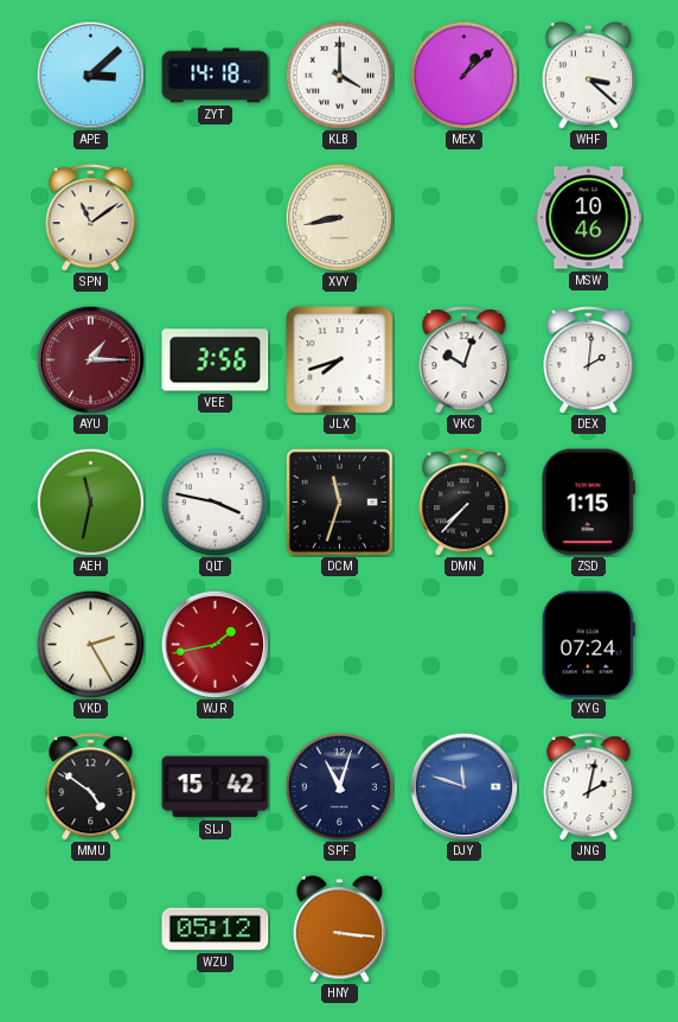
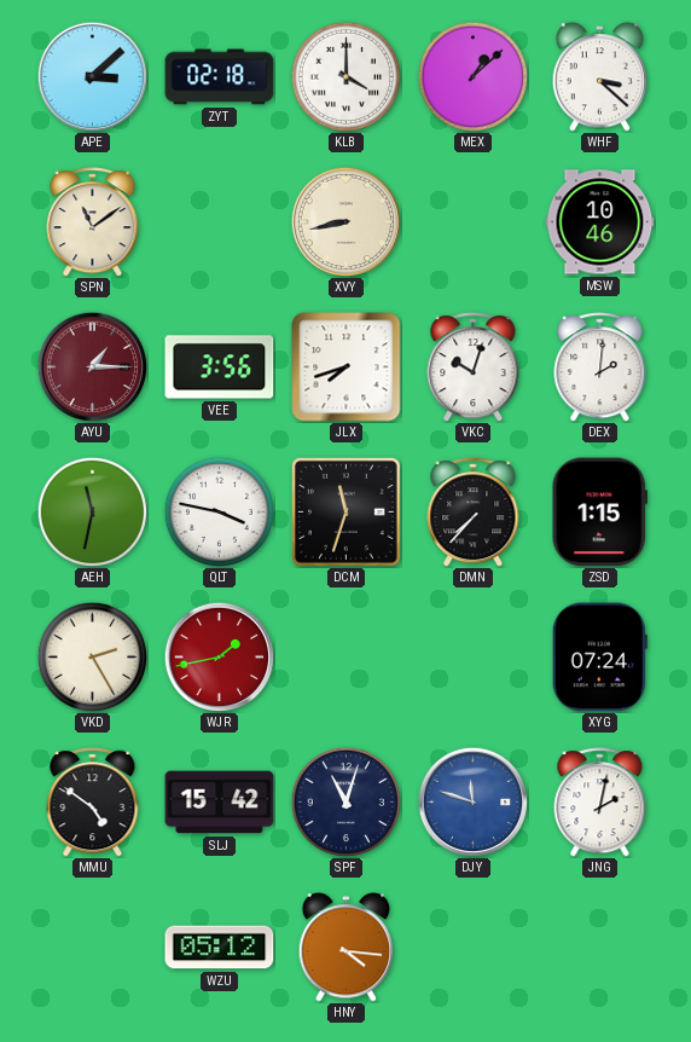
ZYT: 14:18 -> 02:18
HNY: 3:16 -> 4:16
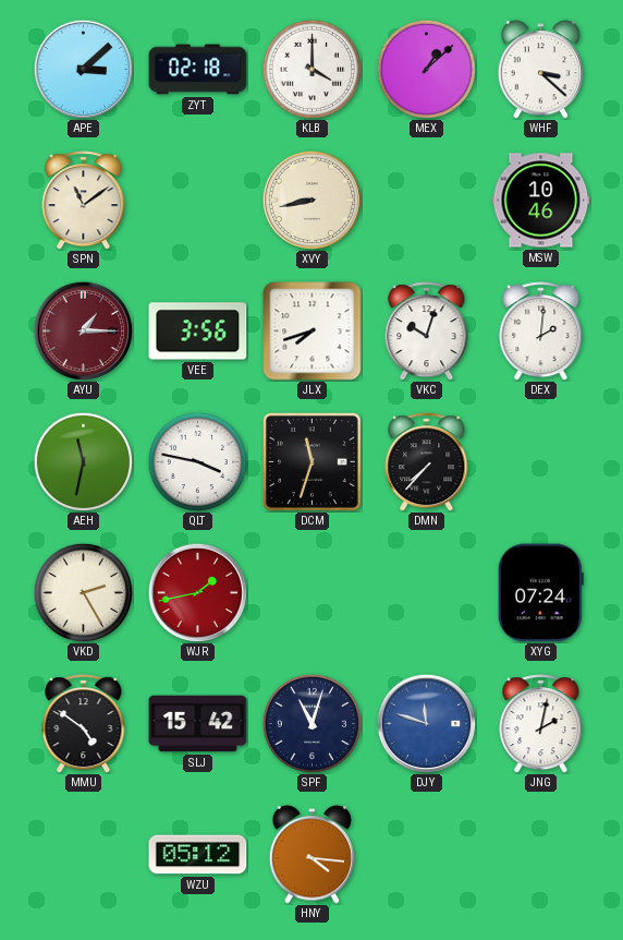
ZSD: 1:15 -> none
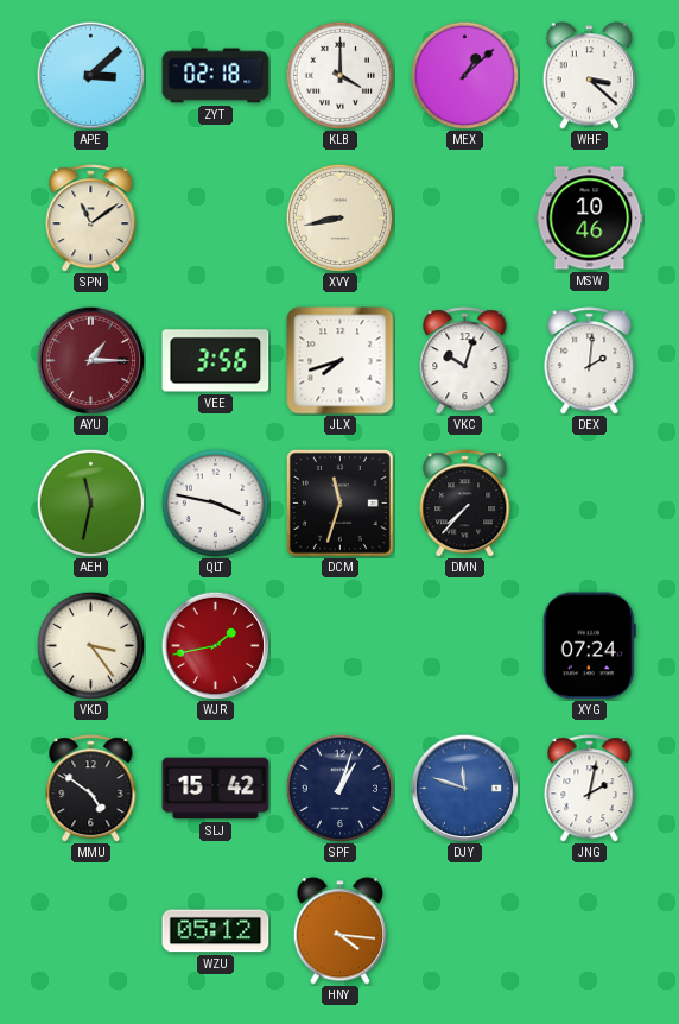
VKD: 2:25 -> 3:24
SPF: 11:03 -> 1:03
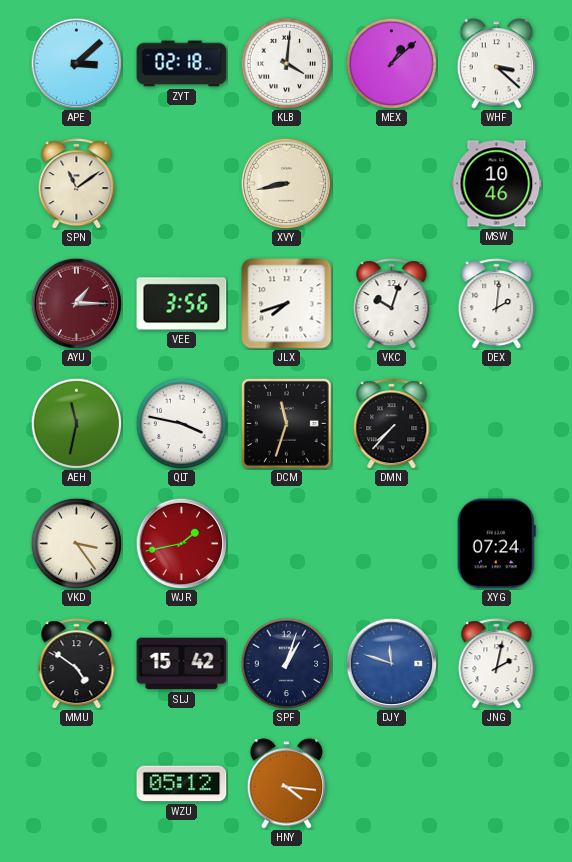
KLB: 4:00 -> 4:01
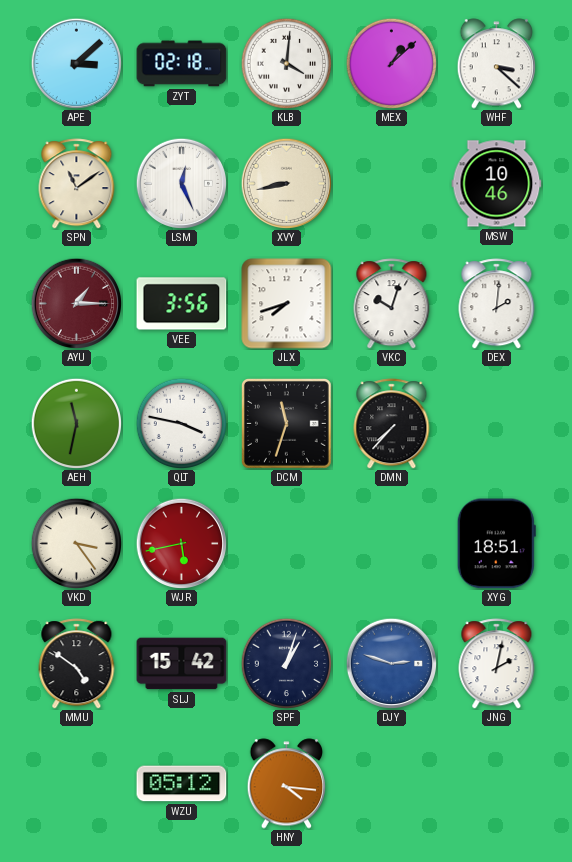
LSM: none -> 12:26
WJR: 1:43 -> 5:43
XYG: 07:24 -> 18:51
DJY: 11:48 -> 2:48
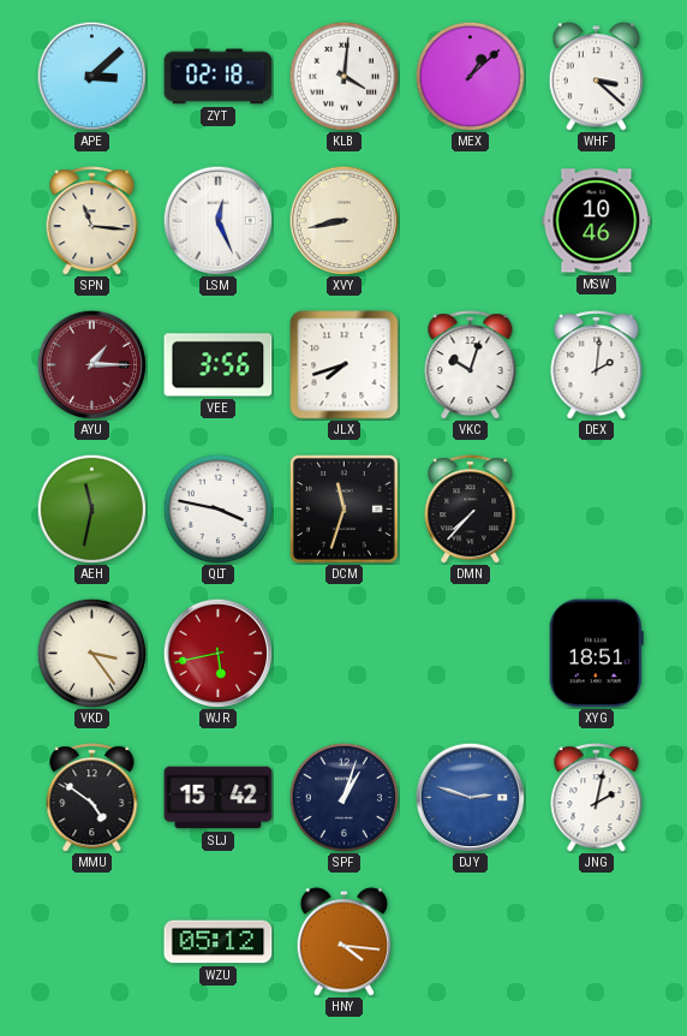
SPN: 11:09 -> 11:16
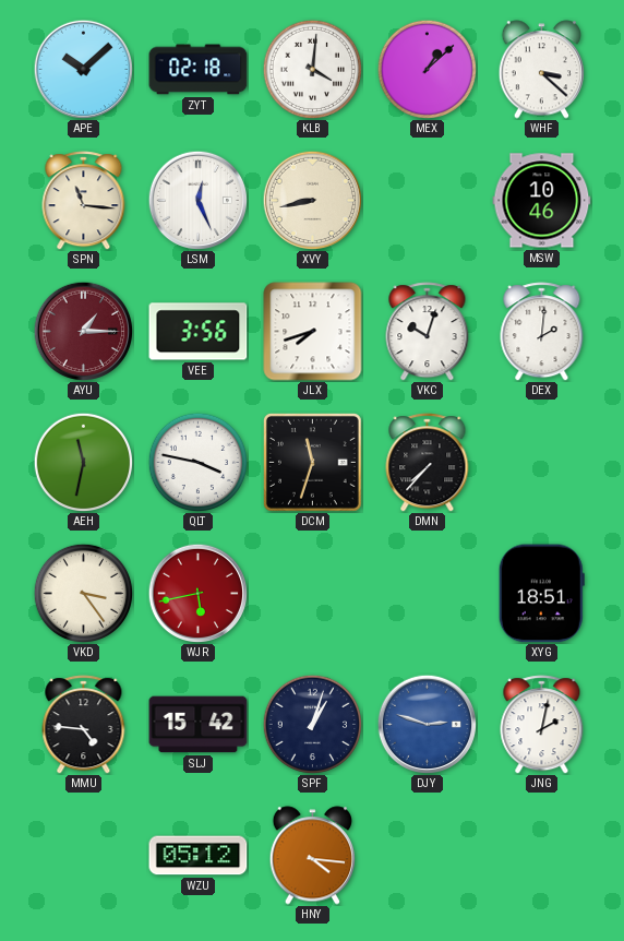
APE: 3:08 -> 10:08
MMU: 4:51 -> 4:46
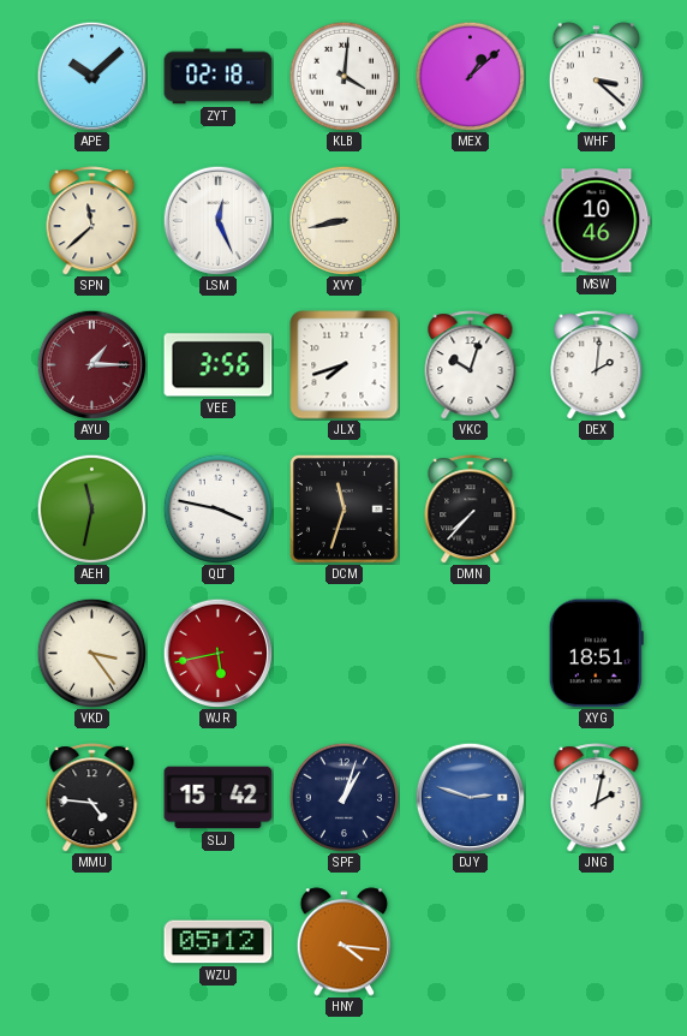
SPN: 11:16 -> 11:38
